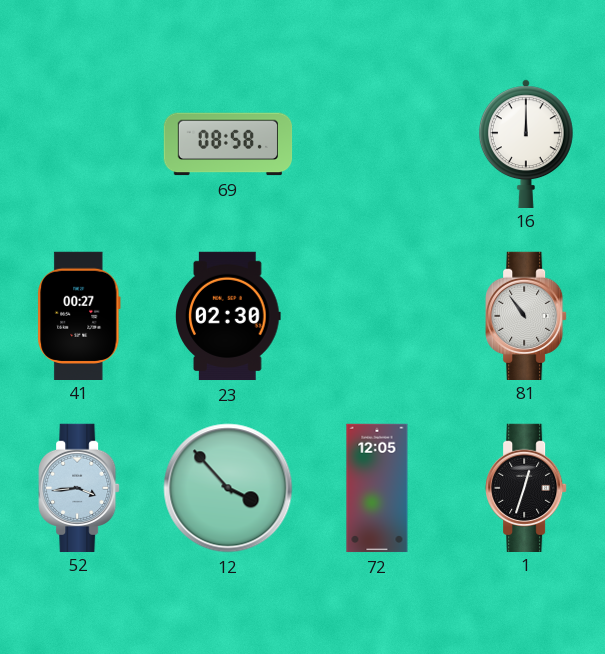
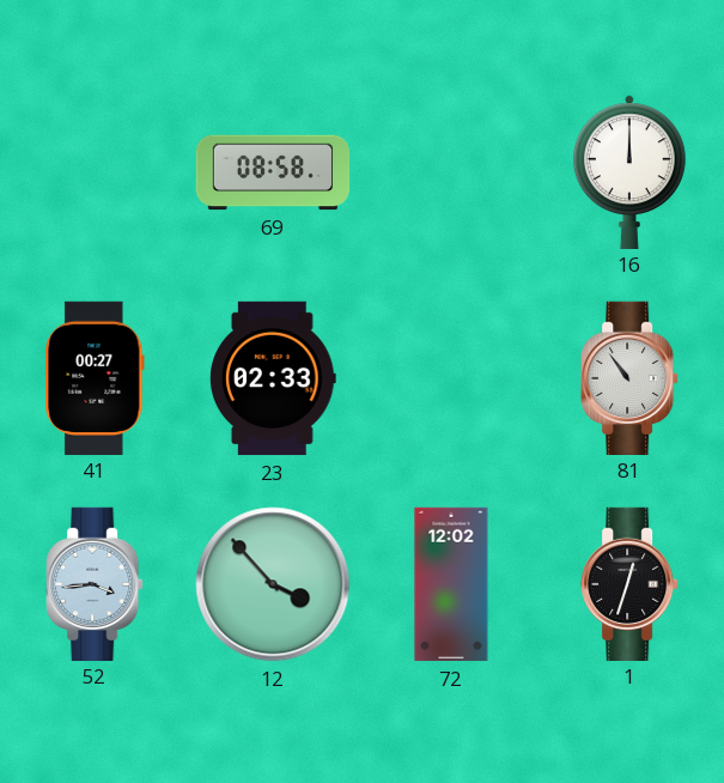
23: 02:30 -> 02:33
72: 12:05 -> 12:02
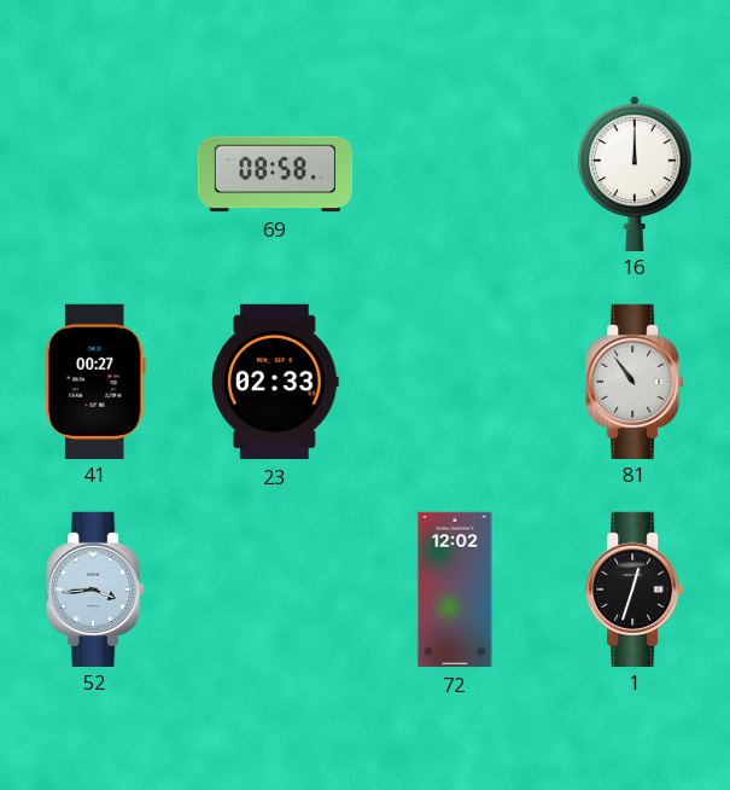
12: 3:53 -> none
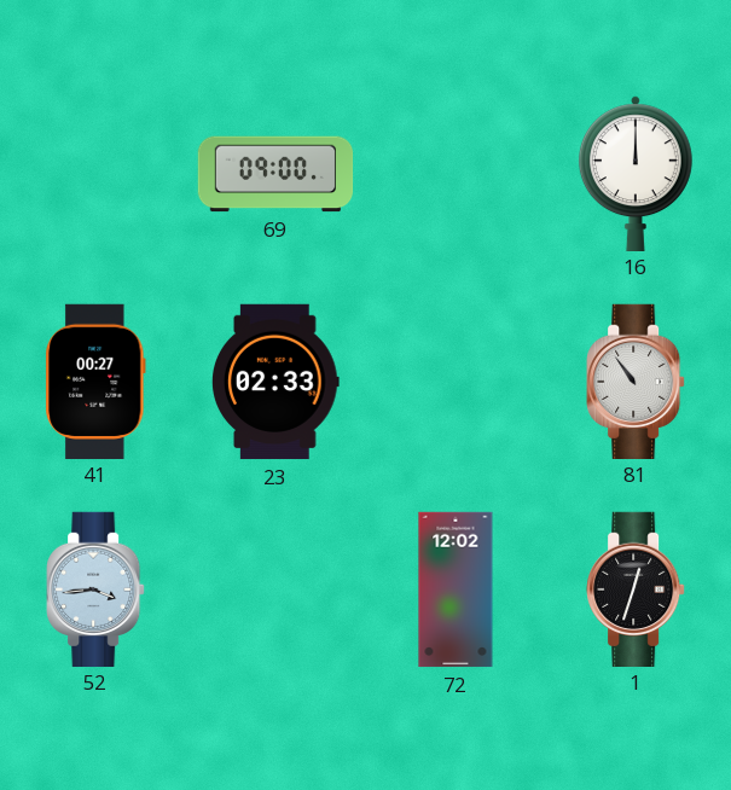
69: 08:58 -> 09:00
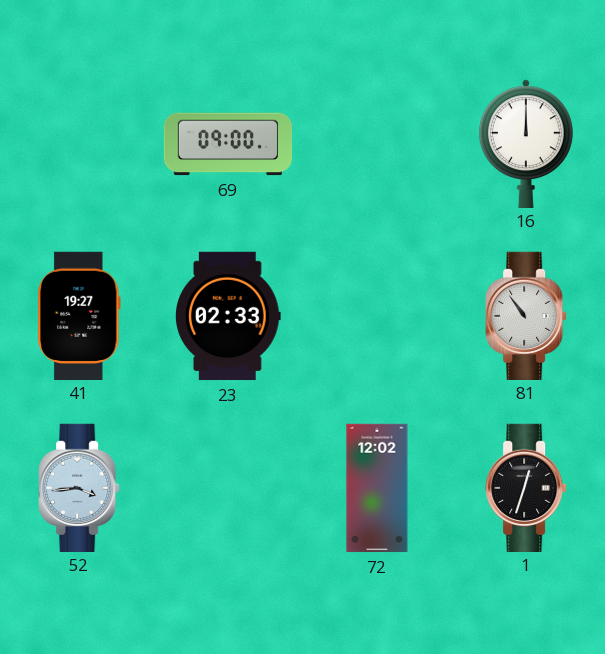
41: 00:27 -> 19:27
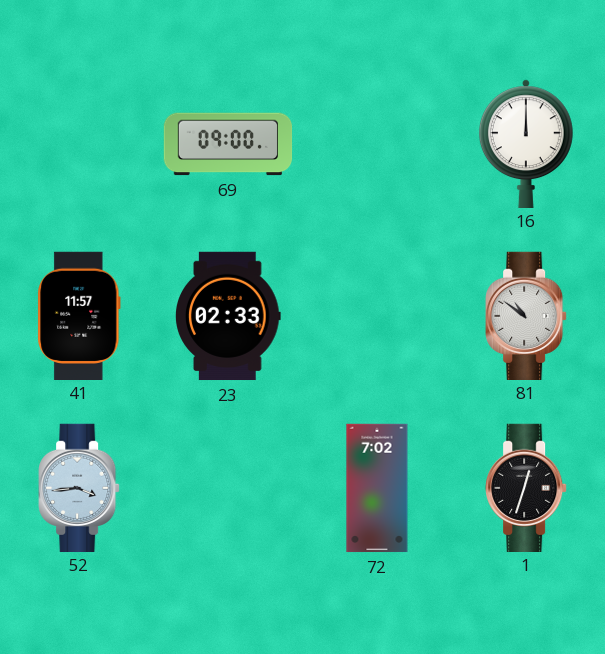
41: 19:27 -> 11:57
81: 10:54 -> 10:51
72: 12:02 -> 7:02
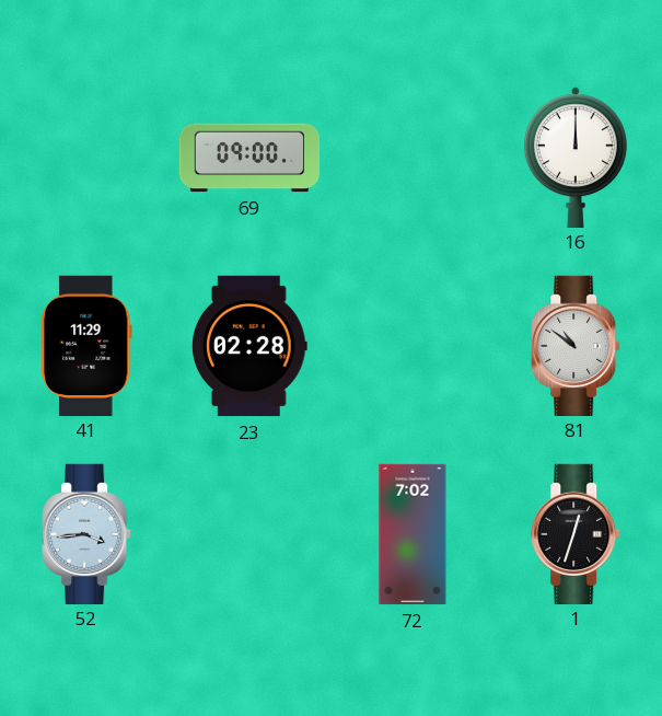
41: 11:57 -> 11:29
23: 02:33 -> 02:28
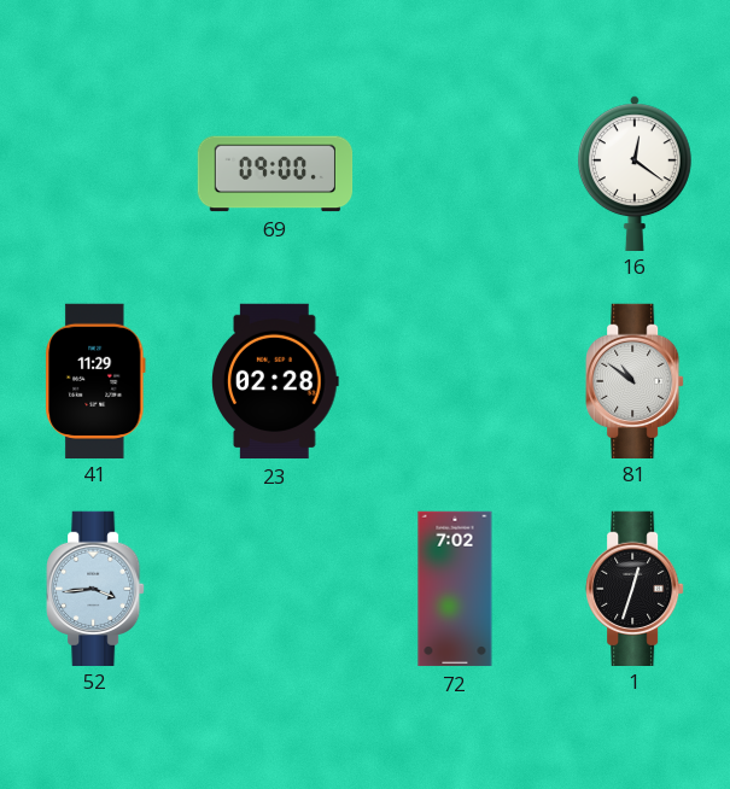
16: 12:00 -> 12:21
